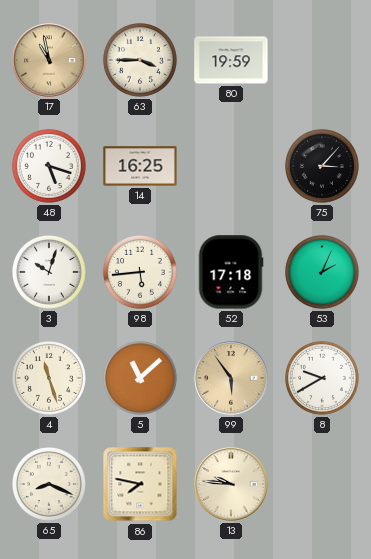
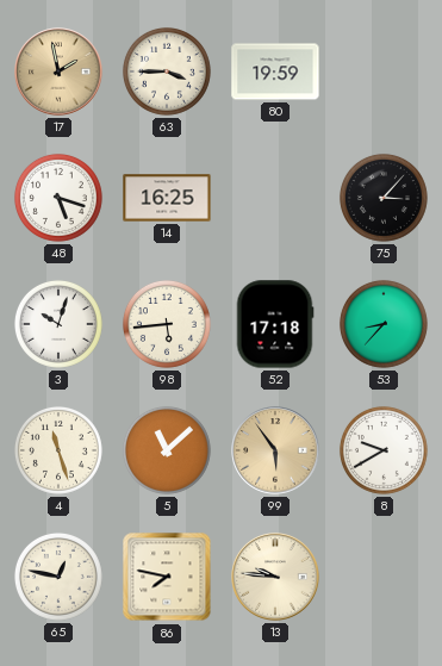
17: 10:58 -> 1:58
53: 2:04 -> 8:37
65: 8:19 -> 12:47
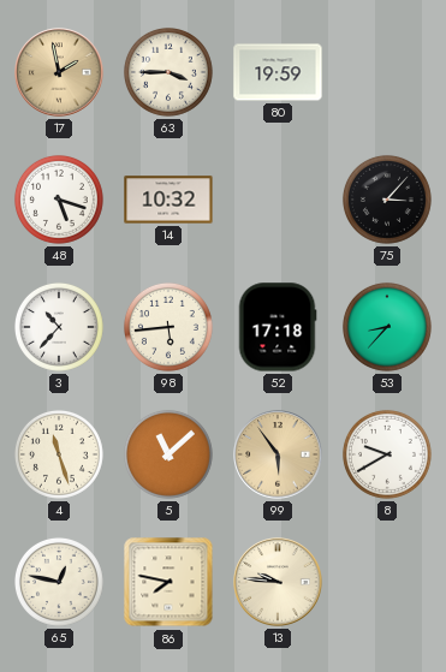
14: 16:25 -> 10:32
3: 10:03 -> 10:37
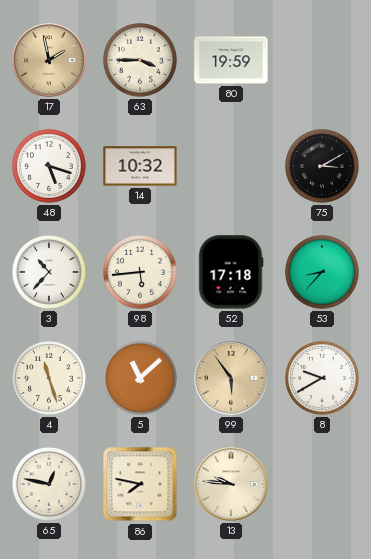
75: 3:07 -> 3:10
